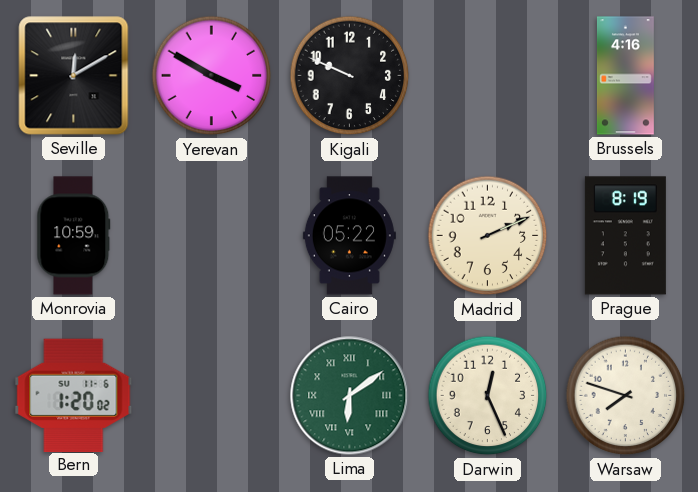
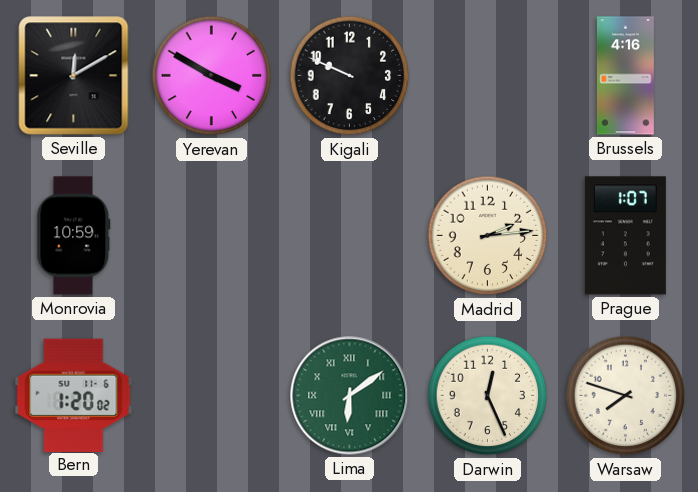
Cairo: 05:22 -> none
Madrid: 2:11 -> 2:14
Prague: 8:19 -> 1:07
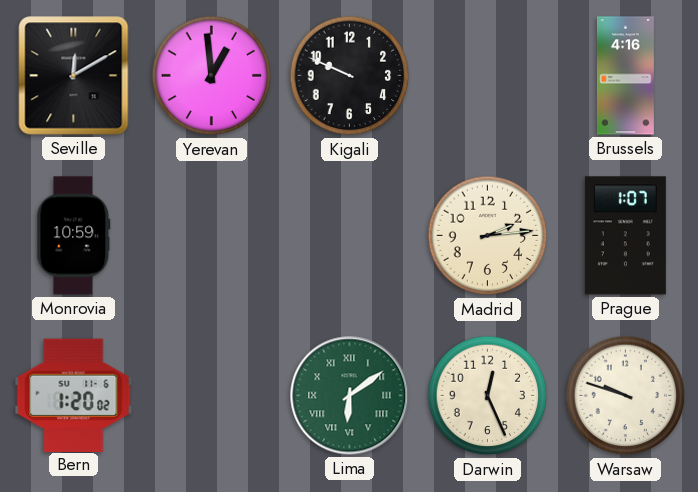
Yerevan: 3:50 -> 12:59
Warsaw: 7:48 -> 9:48
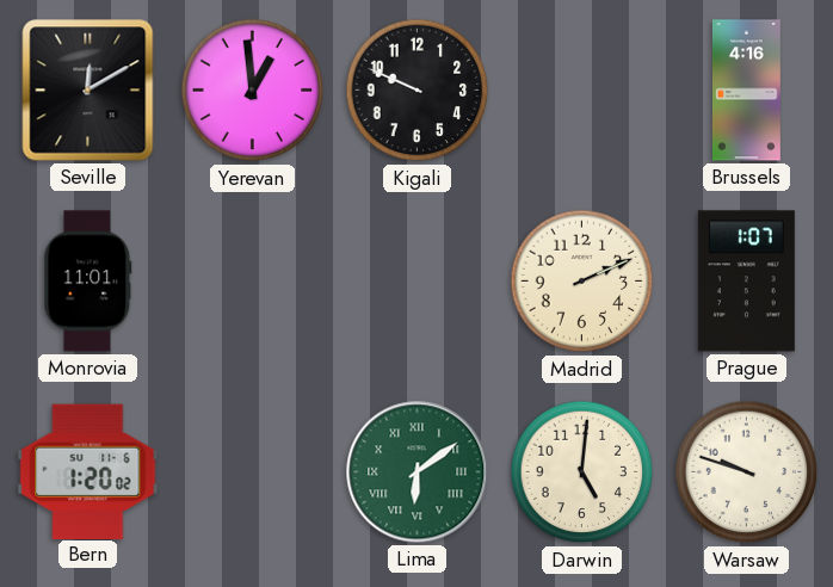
Monrovia: 10:59 -> 11:01
Madrid: 2:14 -> 2:11
Darwin: 12:26 -> 5:01
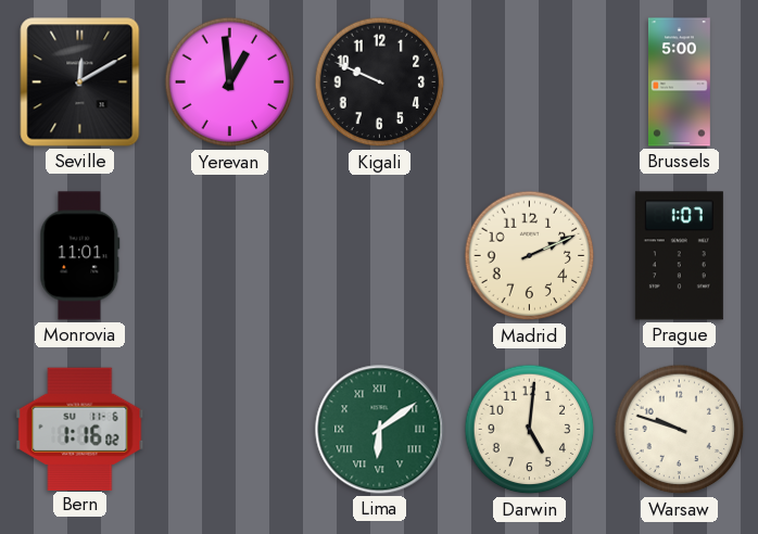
Brussels: 4:16 -> 5:00
Bern: 1:20 -> 1:16
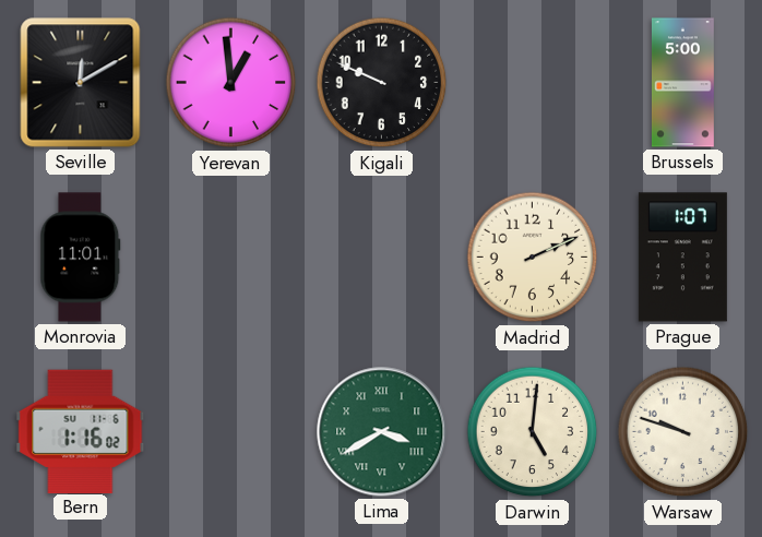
Lima: 6:09 -> 3:40
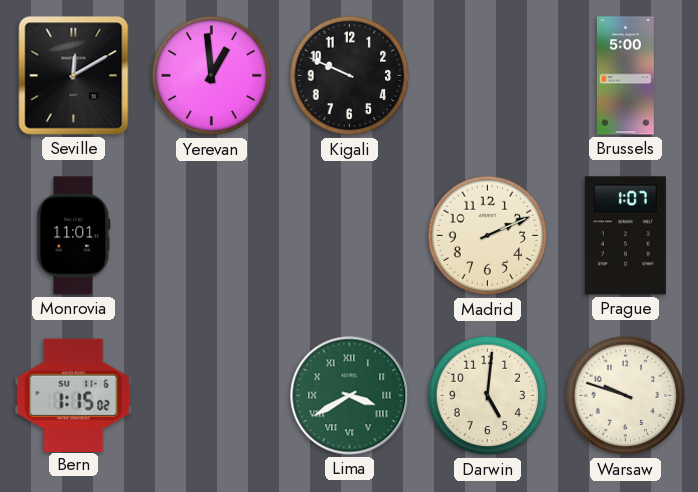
Bern: 1:16 -> 1:15
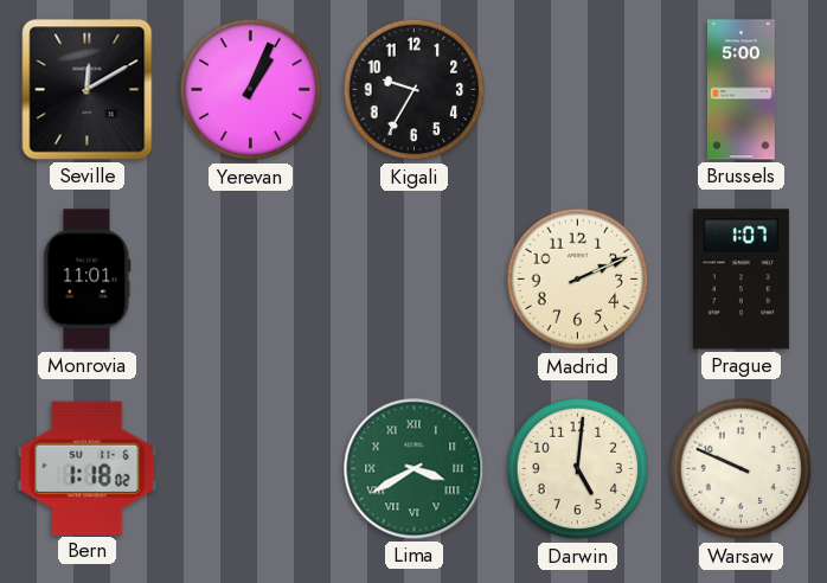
Yerevan: 12:59 -> 1:04
Kigali: 9:49 -> 9:35
Bern: 1:15 -> 1:18
Warsaw: 9:48 -> 9:49
